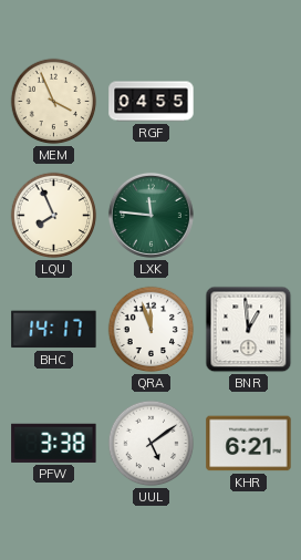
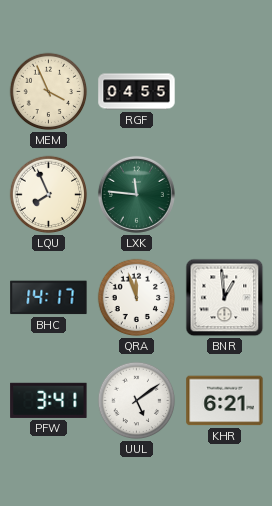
PFW: 3:38 -> 3:41
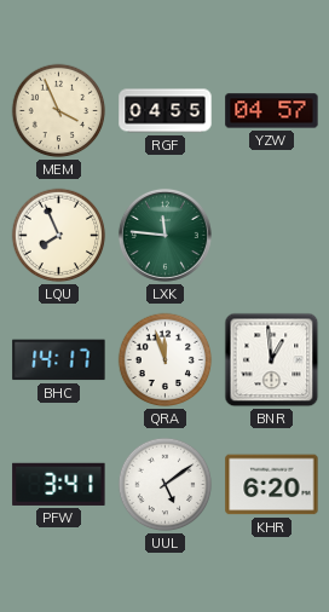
YZW: none -> 04:57
KHR: 6:21 -> 6:20
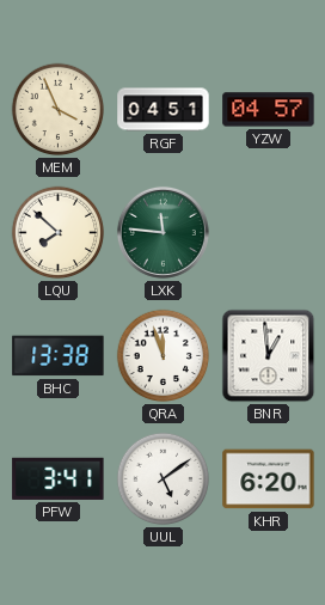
RGF: 04:55 -> 04:51
LQU: 7:56 -> 7:52
BHC: 14:17 -> 13:38
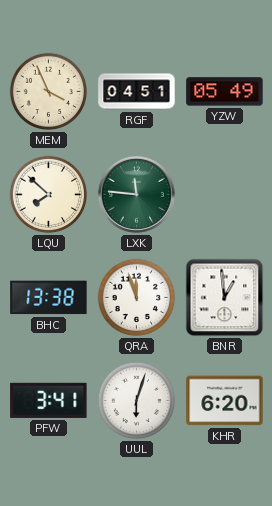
YZW: 04:57 -> 05:49
UUL: 5:09 -> 6:03
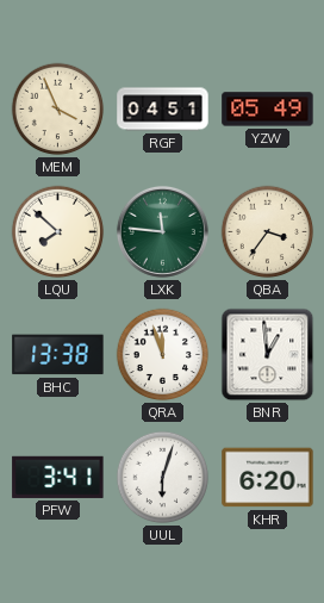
QBA: none -> 3:36
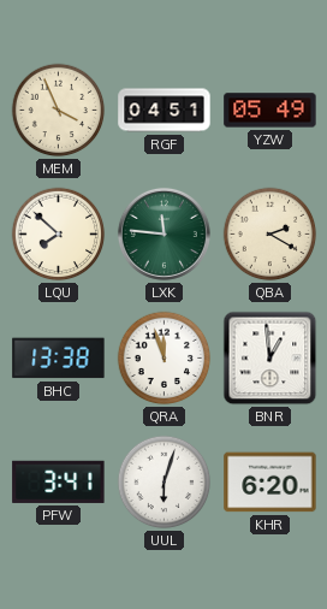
QBA: 3:36 -> 2:20
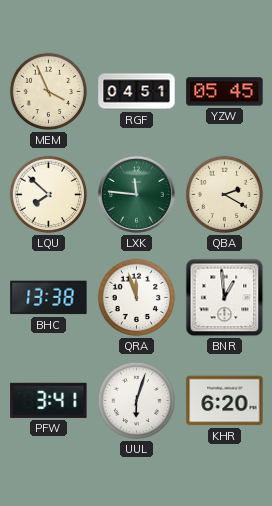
YZW: 05:49 -> 05:45
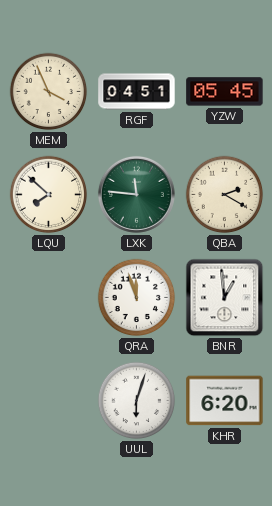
BHC: 13:38 -> none
PFW: 3:41 -> none
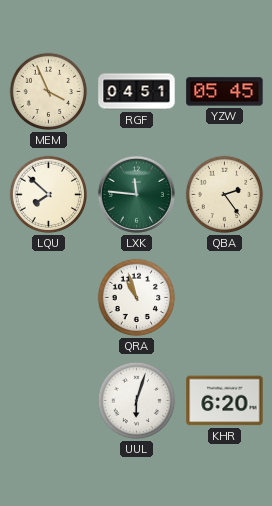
QBA: 2:20 -> 2:24
QRA: 11:57 -> 10:57
BNR: 12:59 -> none
